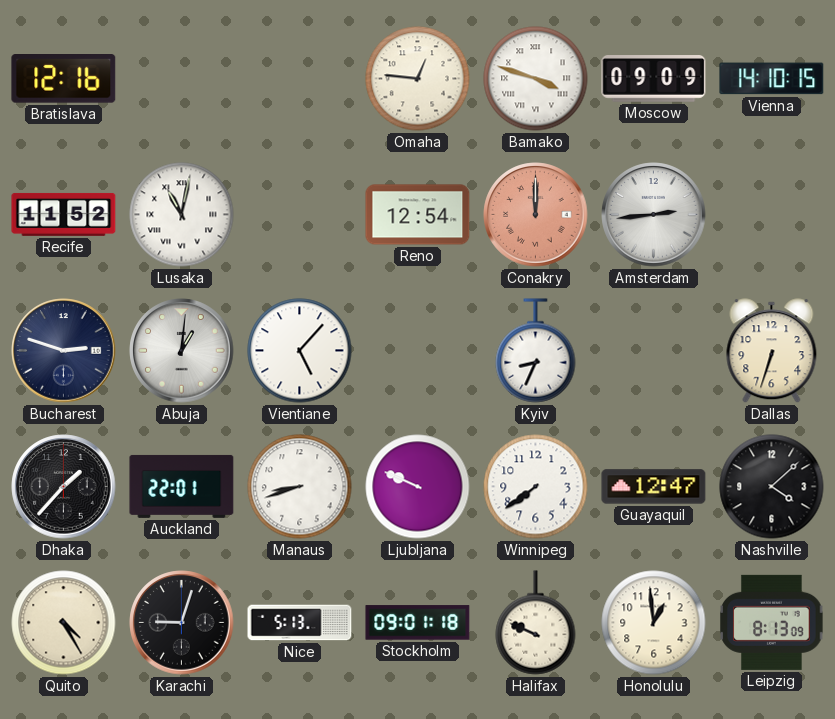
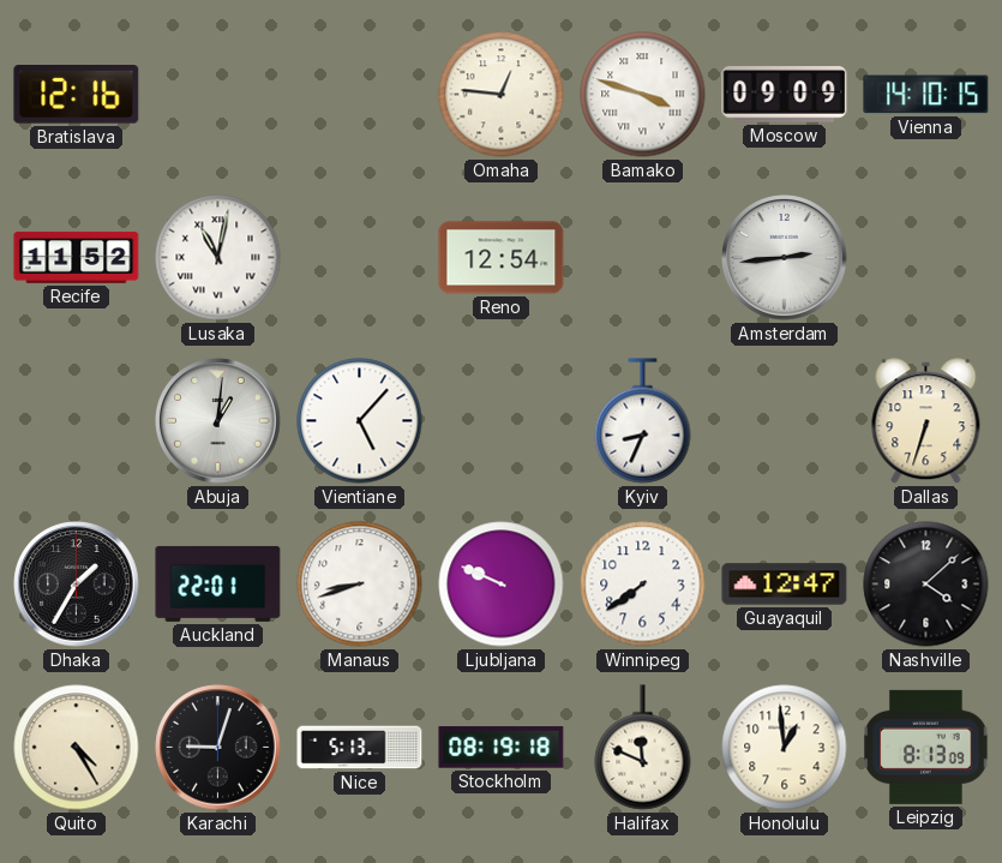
Conakry: 12:00 -> none
Bucharest: 2:48 -> none
Dhaka: 1:37 -> 1:35
Stockholm: 09:01 -> 08:19
Halifax: 9:49 -> 11:49
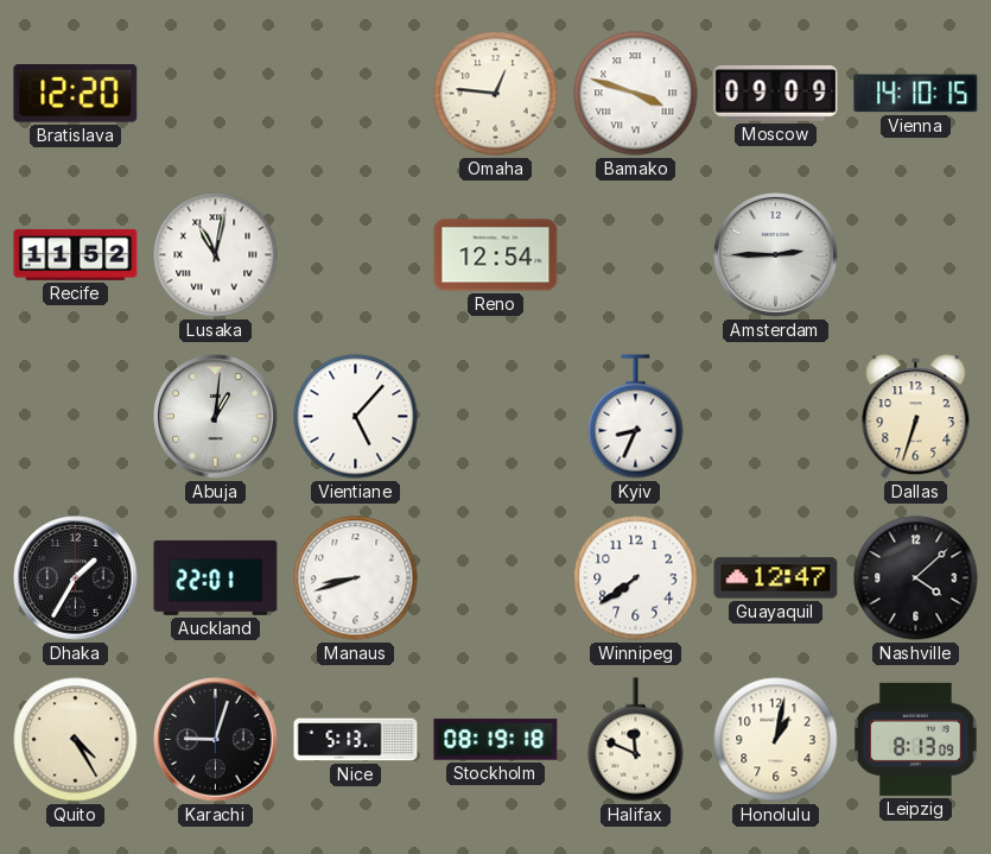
Bratislava: 12:16 -> 12:20
Amsterdam: 2:44 -> 2:45
Ljubljana: 9:49 -> none
Honolulu: 12:59 -> 1:02
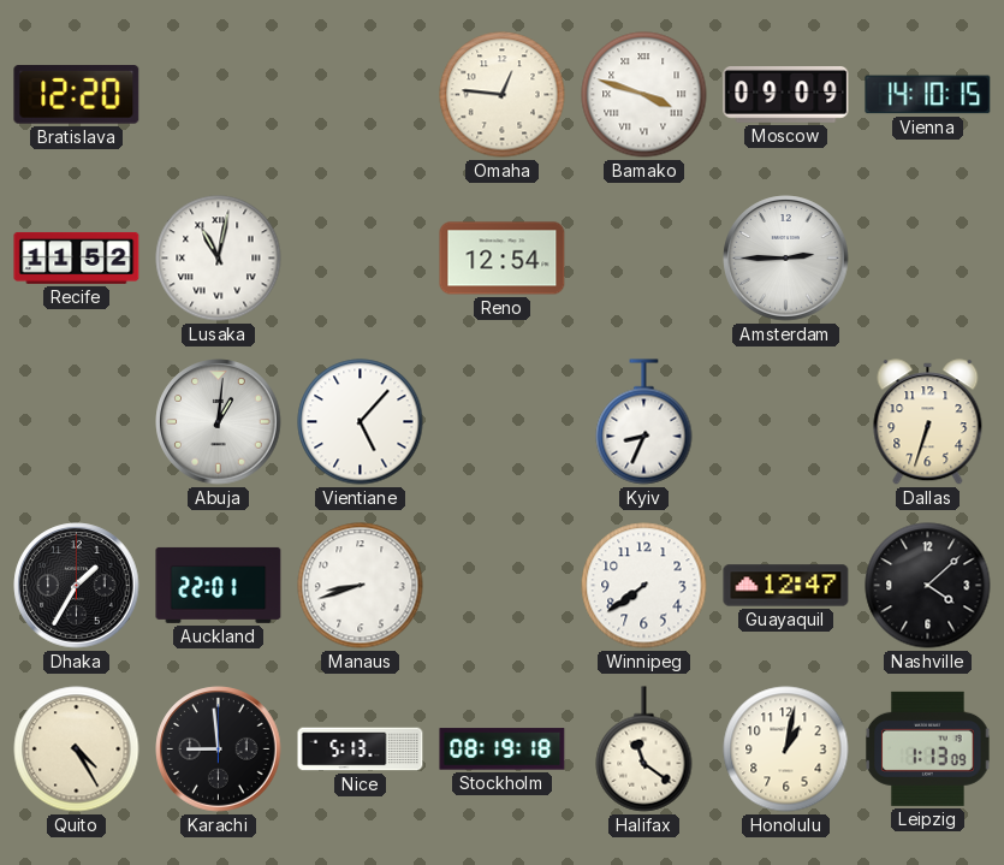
Karachi: 9:03 -> 8:59
Halifax: 11:49 -> 11:21
Leipzig: 8:13 -> 1:13
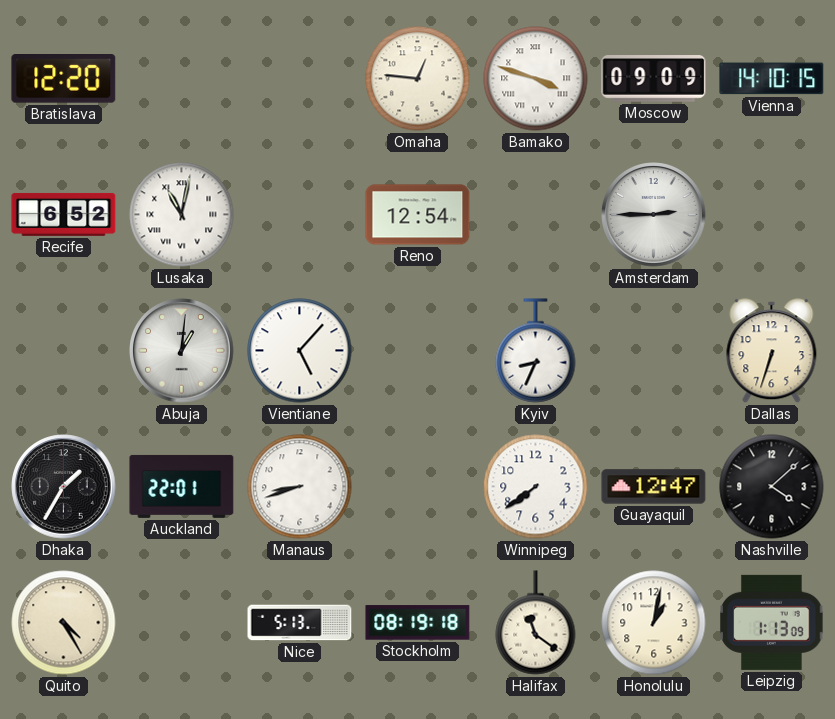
Recife: 11:52 -> 6:52
Karachi: 8:59 -> none
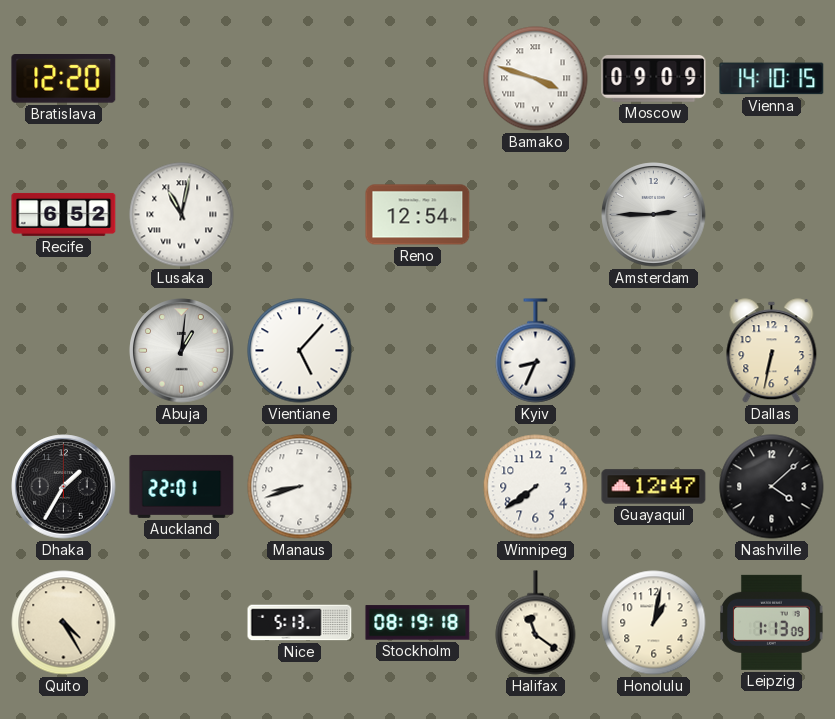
Omaha: 12:46 -> none
Dallas: 6:33 -> 6:32
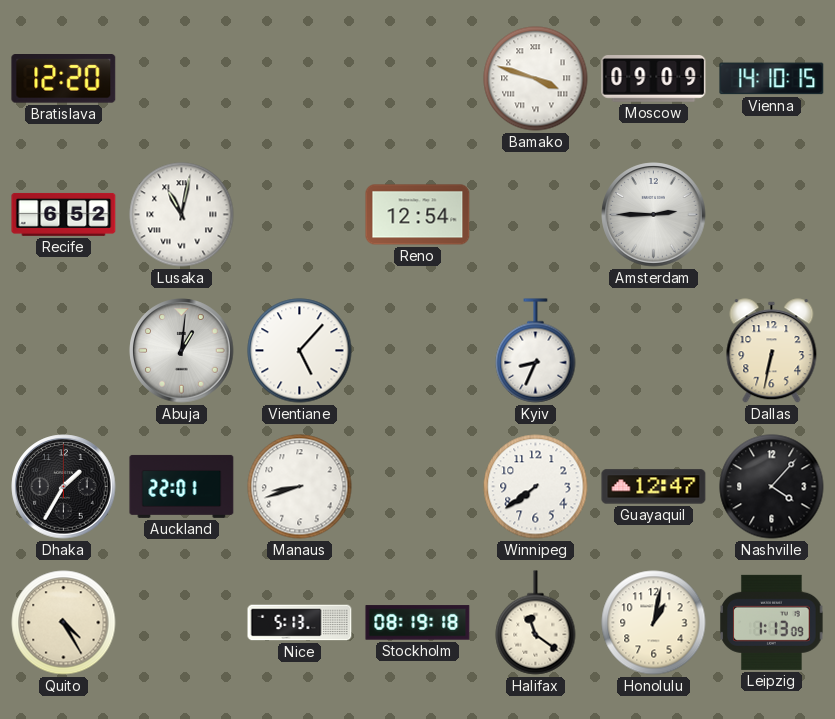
Nashville: 4:08 -> 4:07
